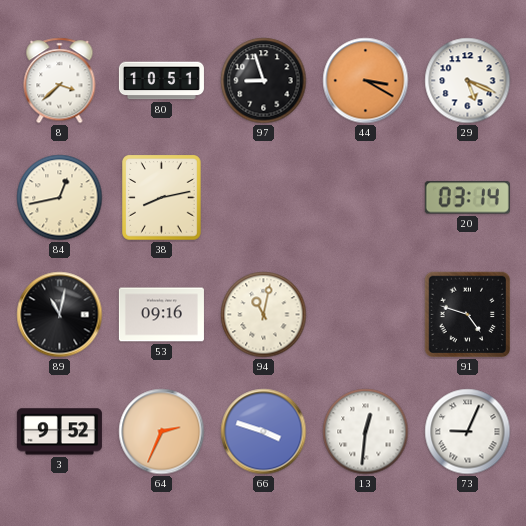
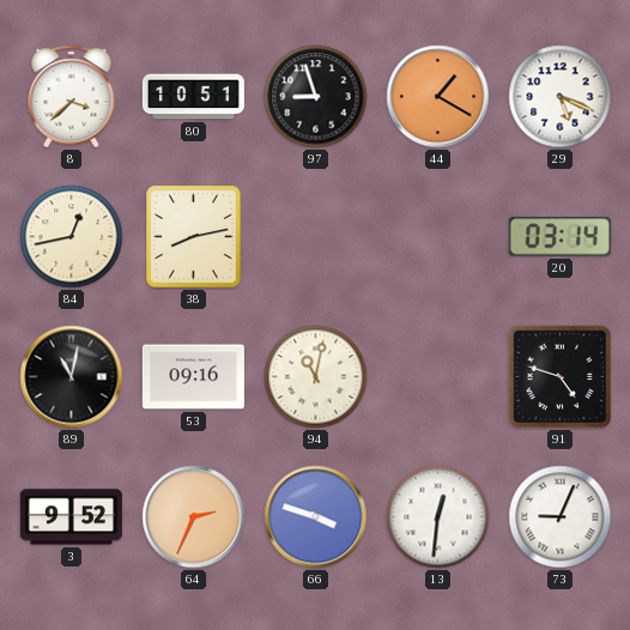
44: 3:20 -> 1:20
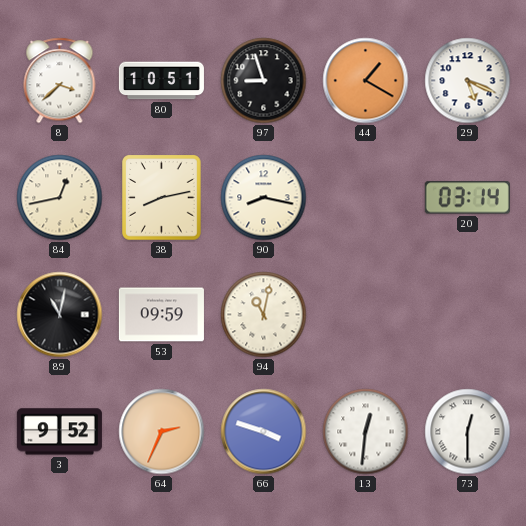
90: none -> 8:17
53: 09:16 -> 09:59
91: 4:48 -> none
73: 9:04 -> 12:30
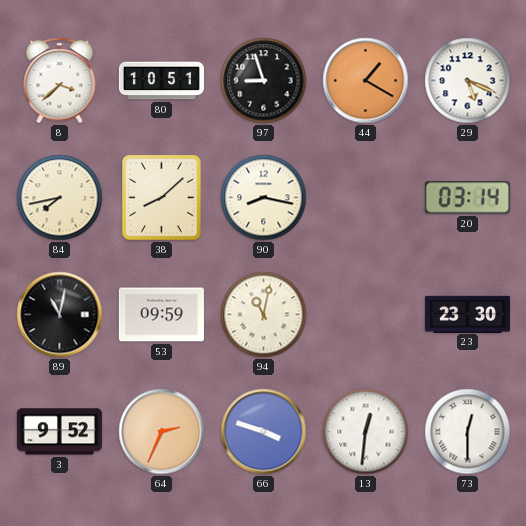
84: 12:43 -> 7:43
38: 8:13 -> 8:08
23: none -> 23:30
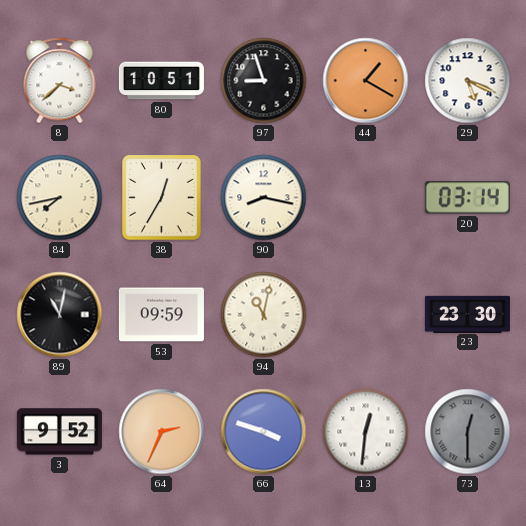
38: 8:08 -> 12:35
73 dial: white -> grey
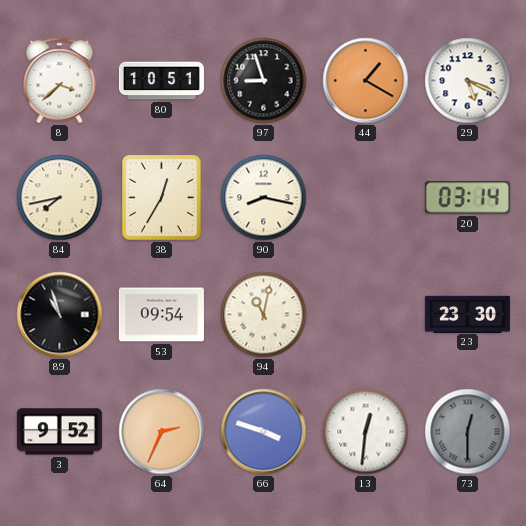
89: 11:02 -> 10:57
53: 09:59 -> 09:54
